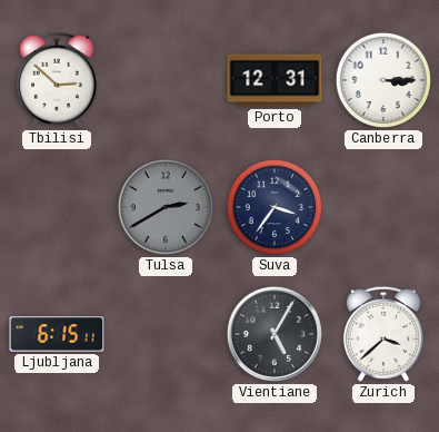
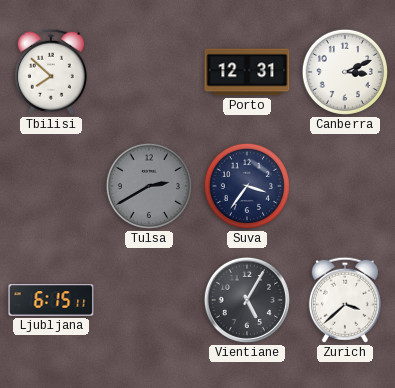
Tbilisi: 2:52 -> 7:52
Canberra: 3:15 -> 3:11
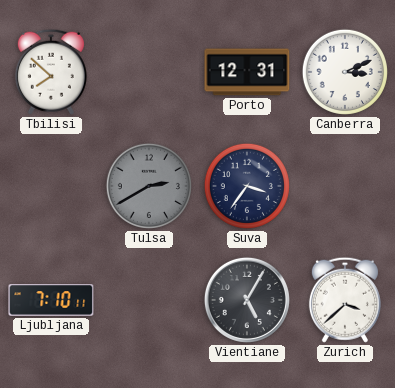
Ljubljana: 6:15 -> 7:10
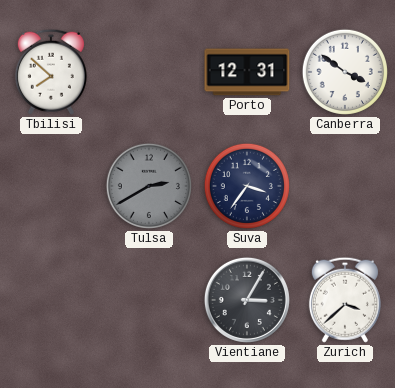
Canberra: 3:11 -> 3:51
Ljubljana: 7:10 -> none
Vientiane: 5:05 -> 3:05
